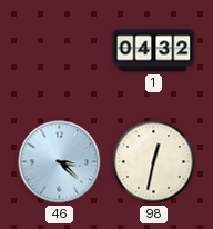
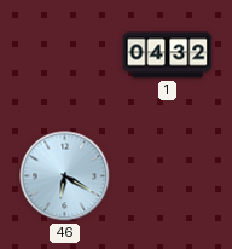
46: 3:22 -> 6:20
98: 12:32 -> none
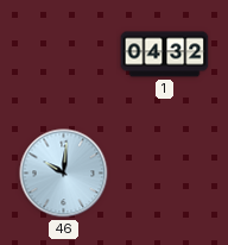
46: 6:20 -> 10:01
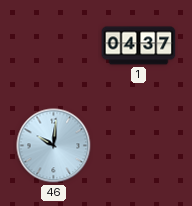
1: 04:32 -> 04:37
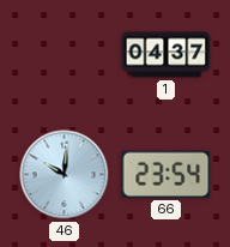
66: none -> 23:54
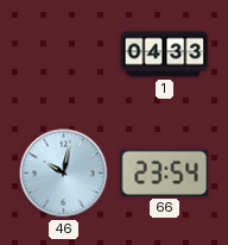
1: 04:37 -> 04:33
46: 10:01 -> 10:02
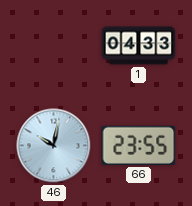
66: 23:54 -> 23:55
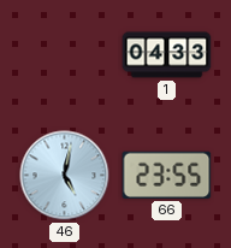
46: 10:02 -> 5:02
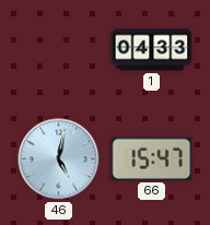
66: 23:55 -> 15:47
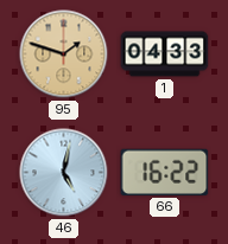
95: none -> 1:48
66: 15:47 -> 16:22
